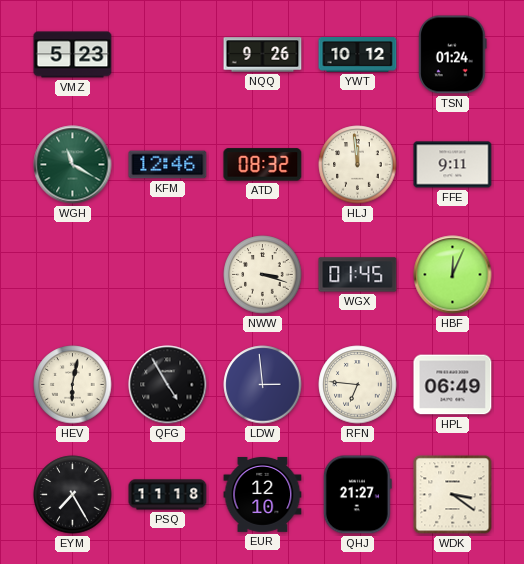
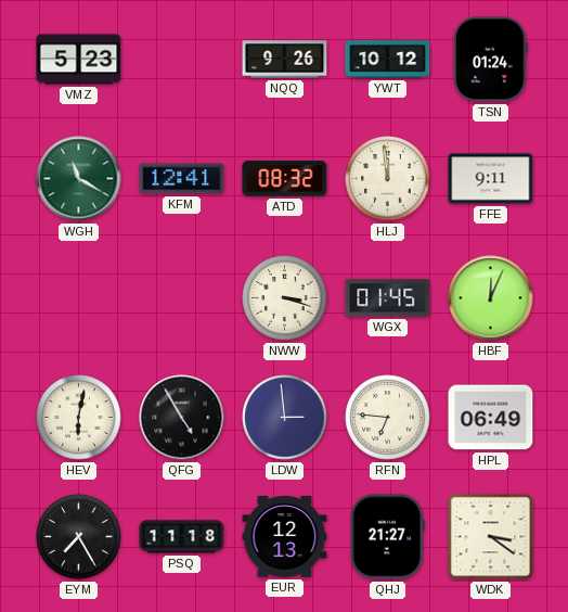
KFM: 12:46 -> 12:41
EUR: 12:10 -> 12:13
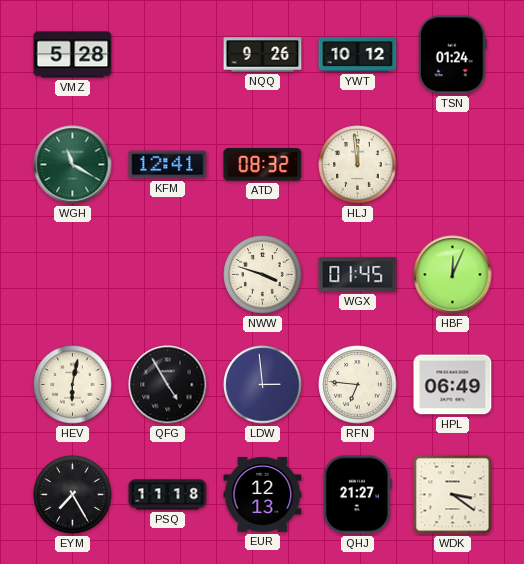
VMZ: 5:23 -> 5:28
FFE: 9:11 -> none
NWW: 3:18 -> 3:48
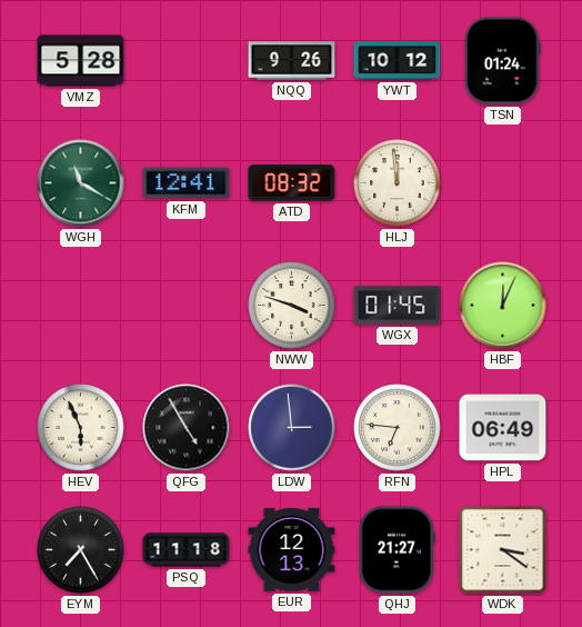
HEV: 6:02 -> 5:56
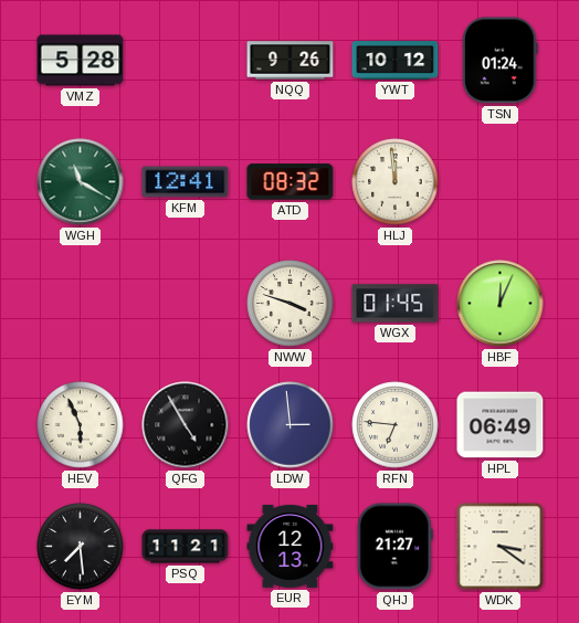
EYM: 7:25 -> 7:29
PSQ: 11:18 -> 11:21
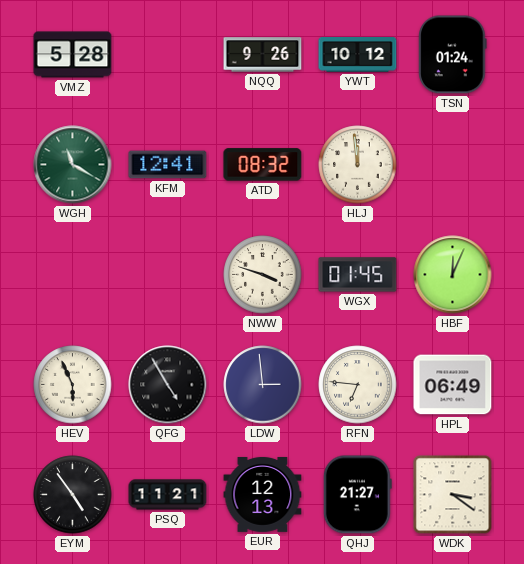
EYM: 7:29 -> 4:54
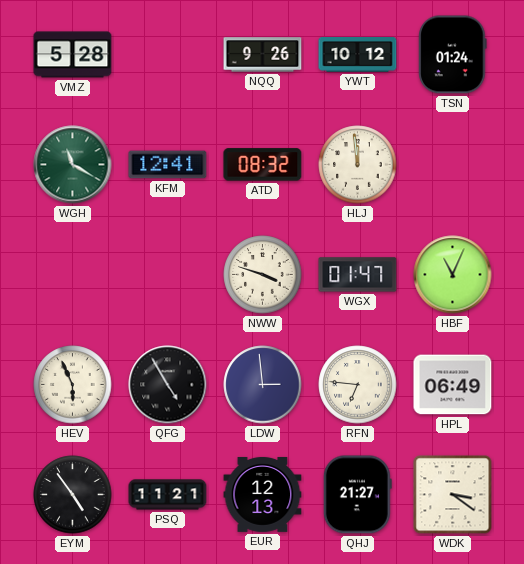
WGX: 01:45 -> 01:47
HBF: 12:04 -> 11:04
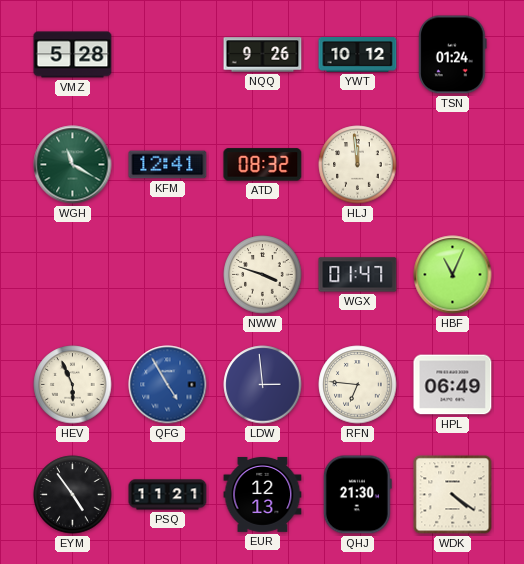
QFG dial: black -> blue
QHJ: 21:27 -> 21:30
WDK: 3:21 -> 4:21
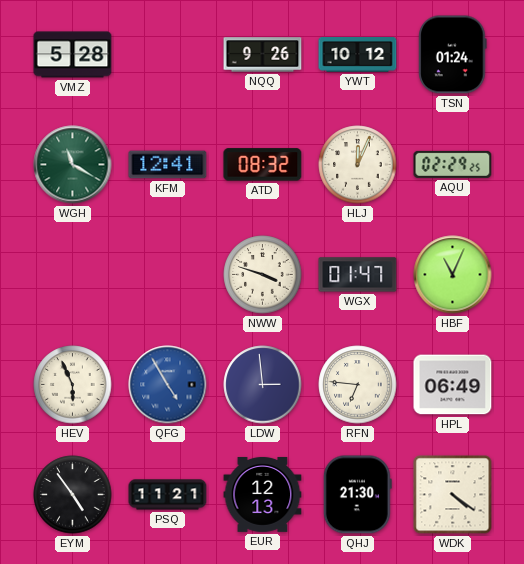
HLJ: 11:59 -> 12:04
AQU: none -> 02:29
